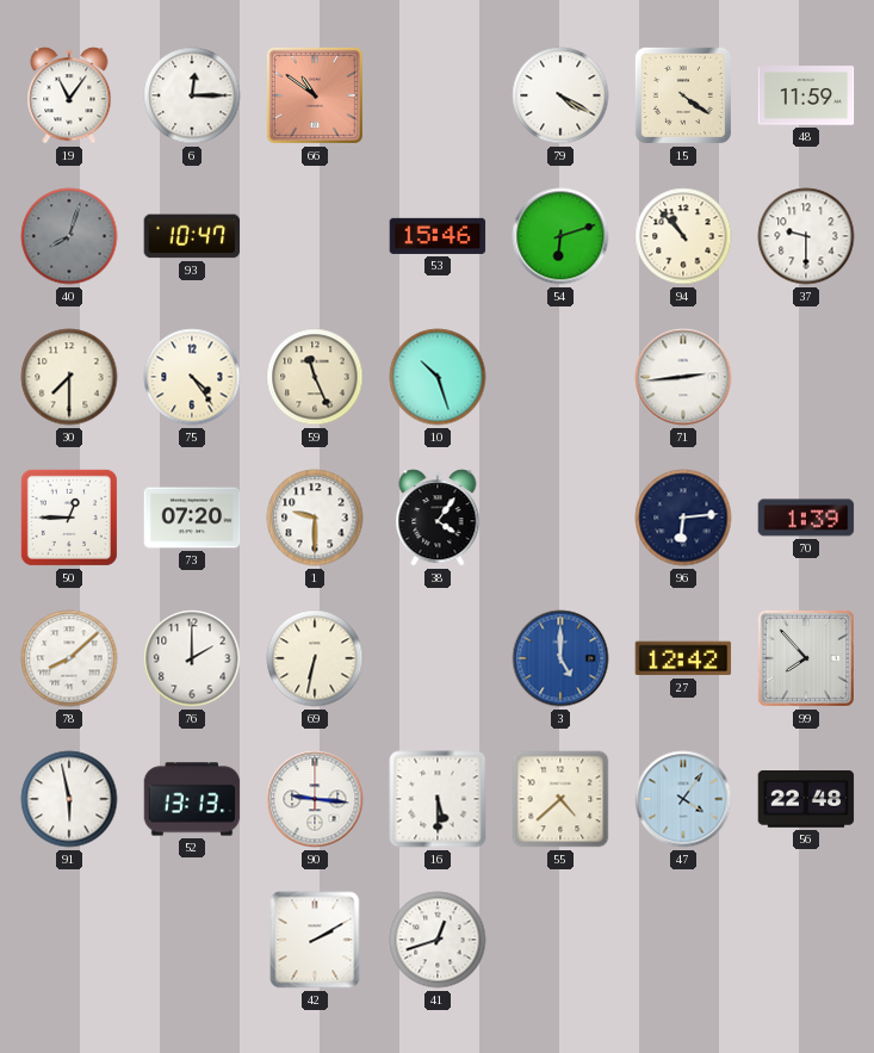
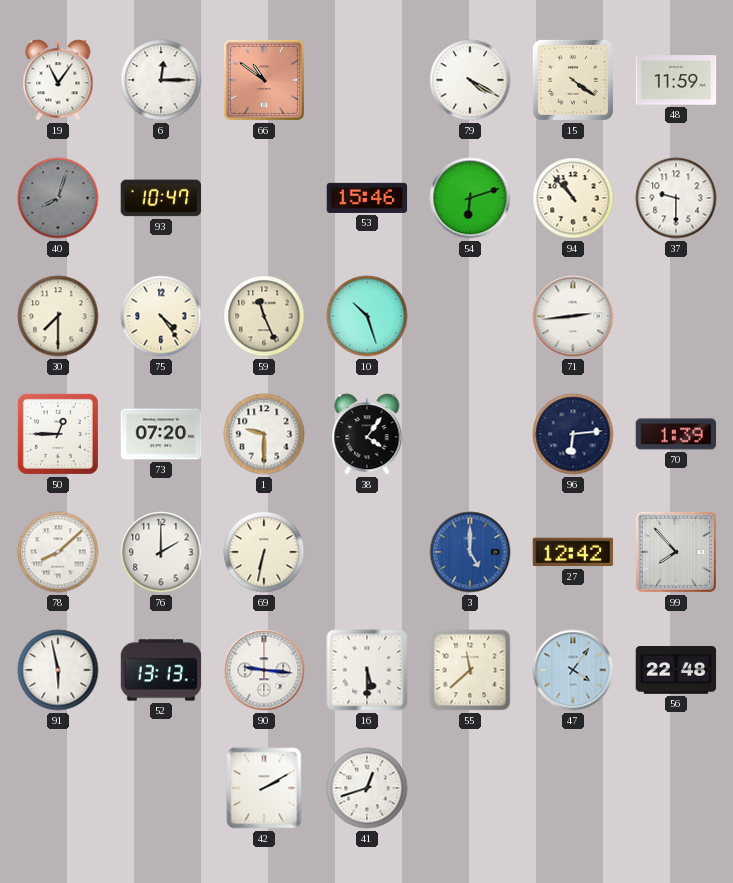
55: 4:38 -> 11:38
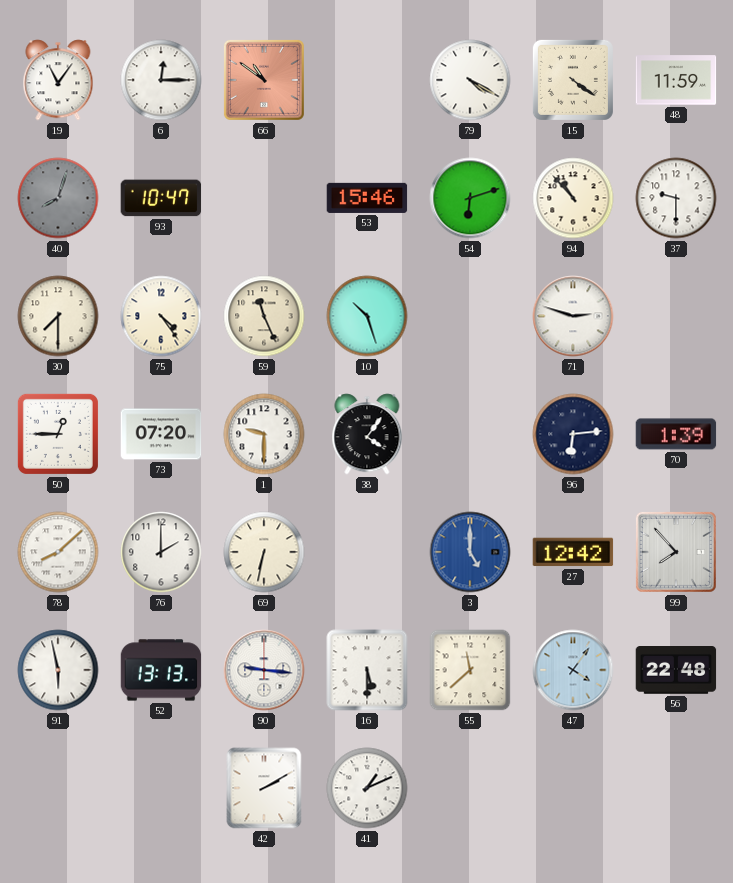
71: 2:44 -> 2:48
41: 12:42 -> 1:11
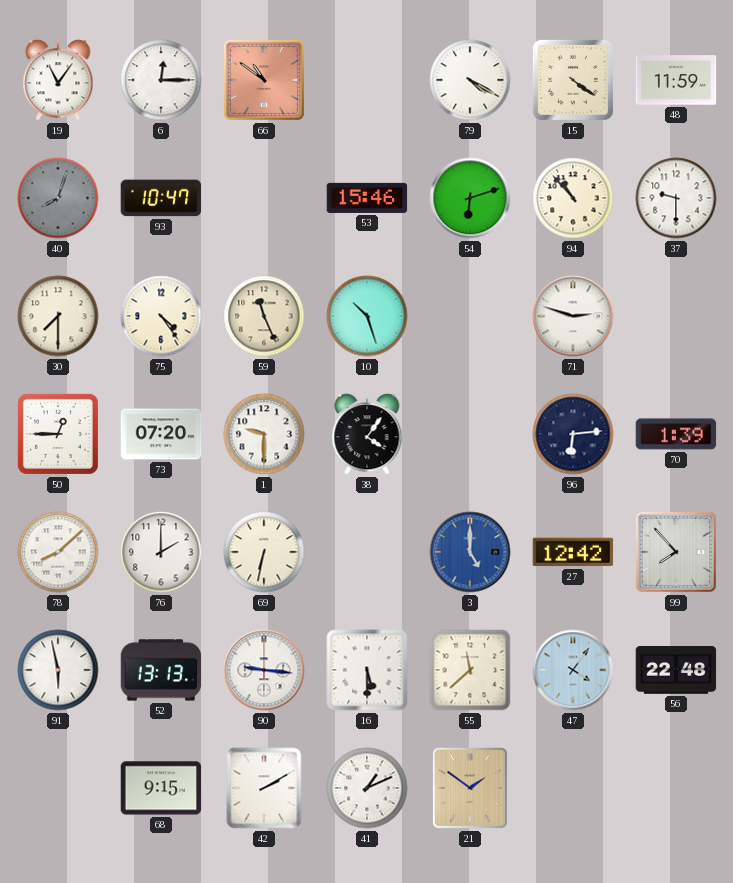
68: none -> 9:15
21: none -> 1:51
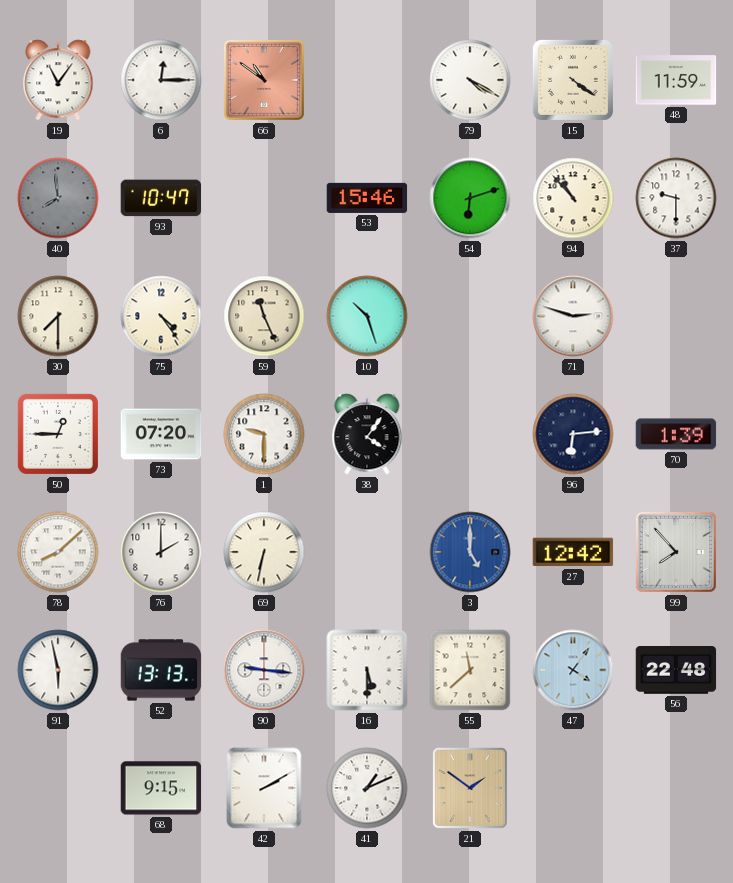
40: 8:03 -> 7:59
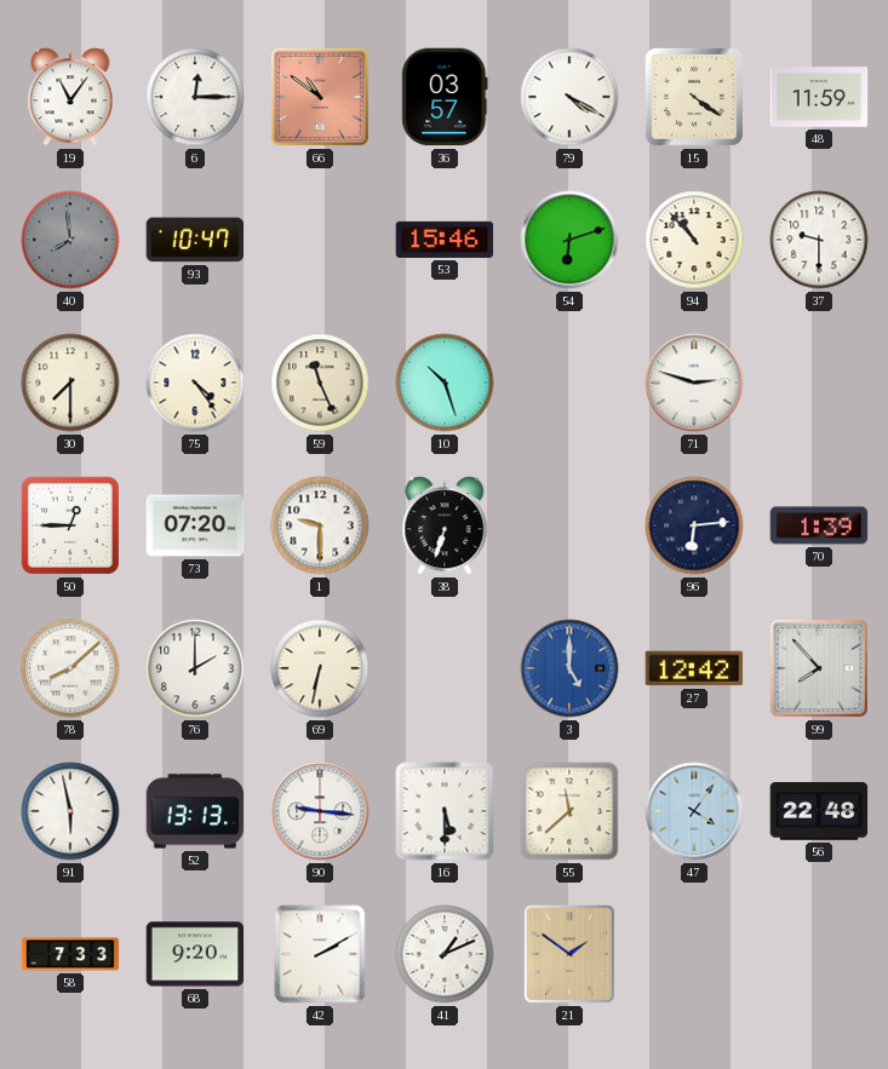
36: none -> 03:57
38: 4:06 -> 6:33
58: none -> 7:33
68: 9:15 -> 9:20
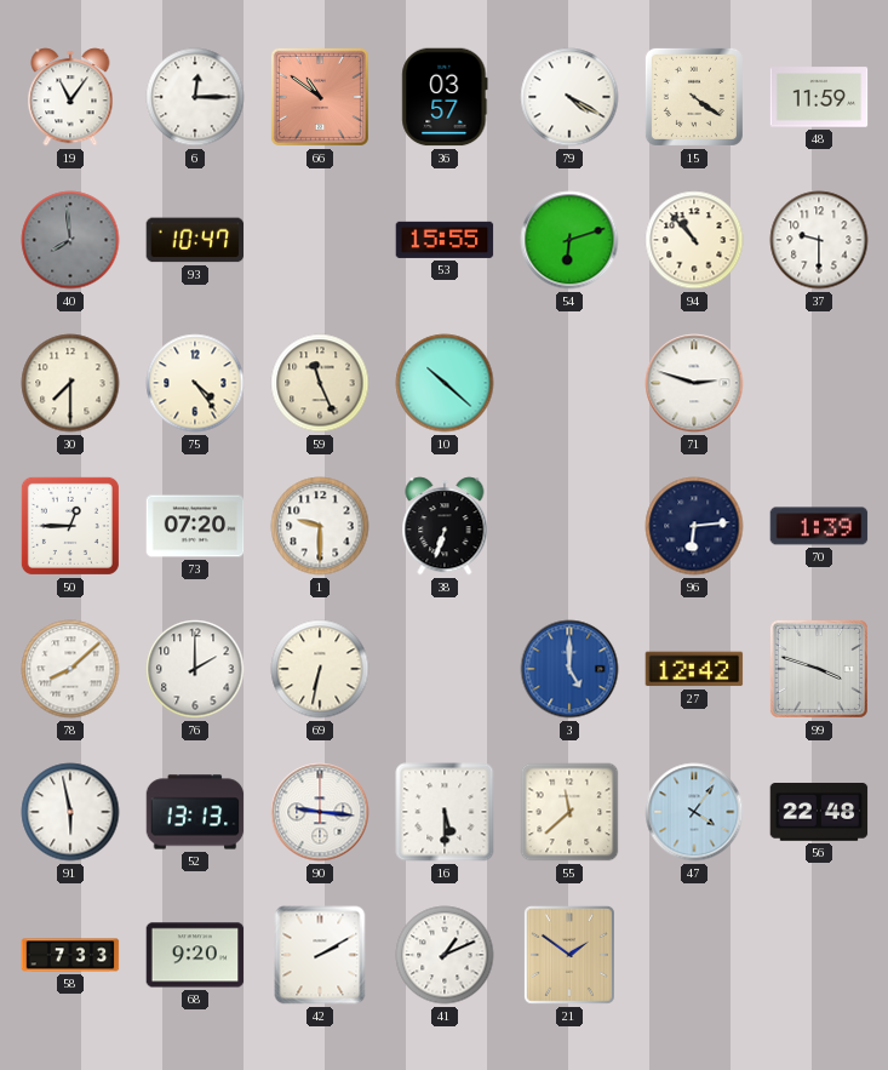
53: 15:46 -> 15:55
10: 10:27 -> 10:22
99: 7:53 -> 3:48
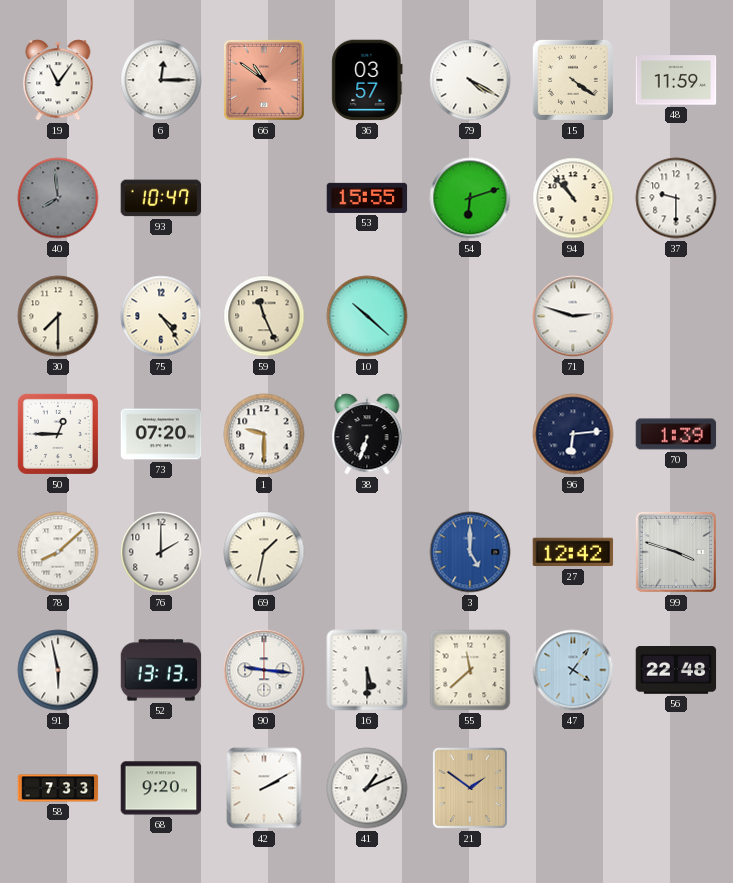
69: 6:32 -> 1:32
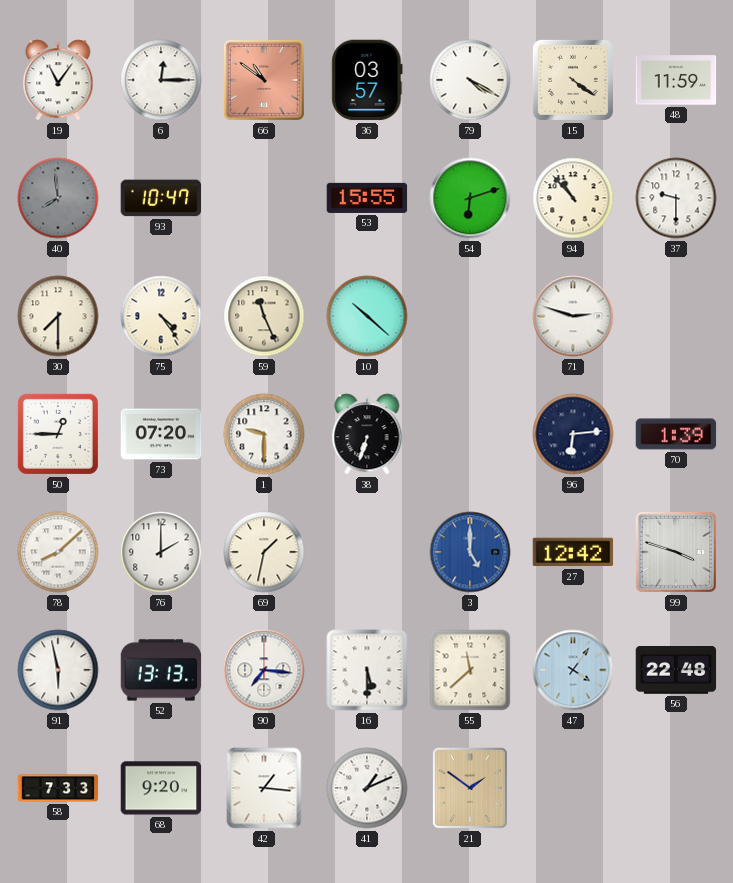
90: 9:16 -> 7:16
42: 2:10 -> 1:16
